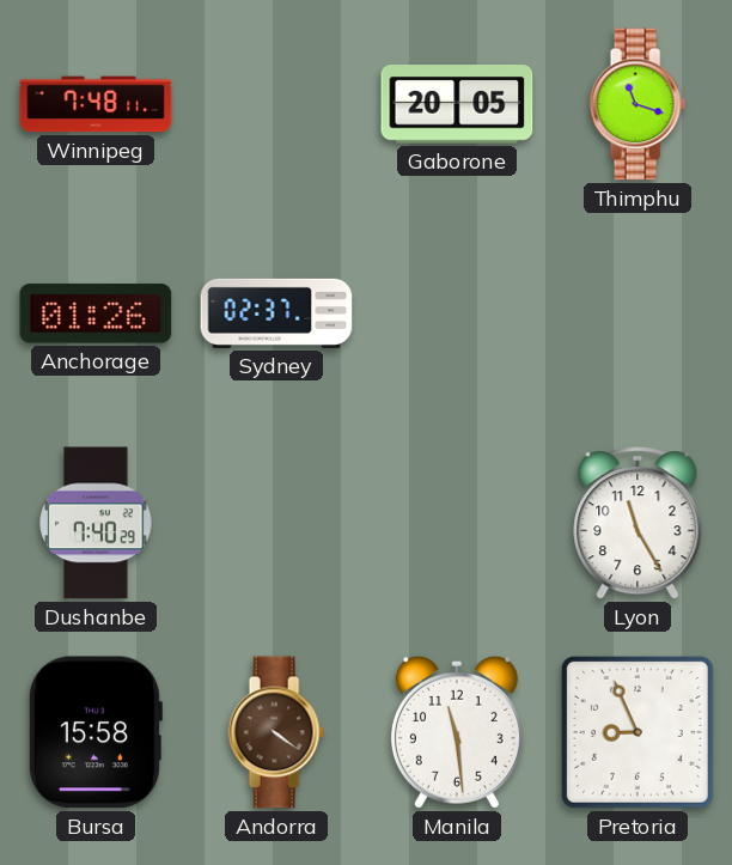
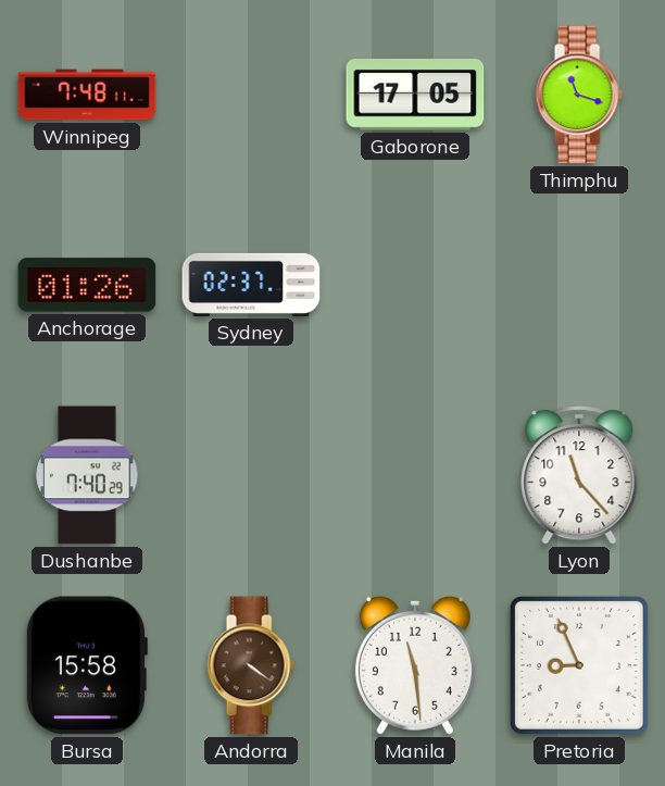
Gaborone: 20:05 -> 17:05
Lyon: 11:25 -> 11:23
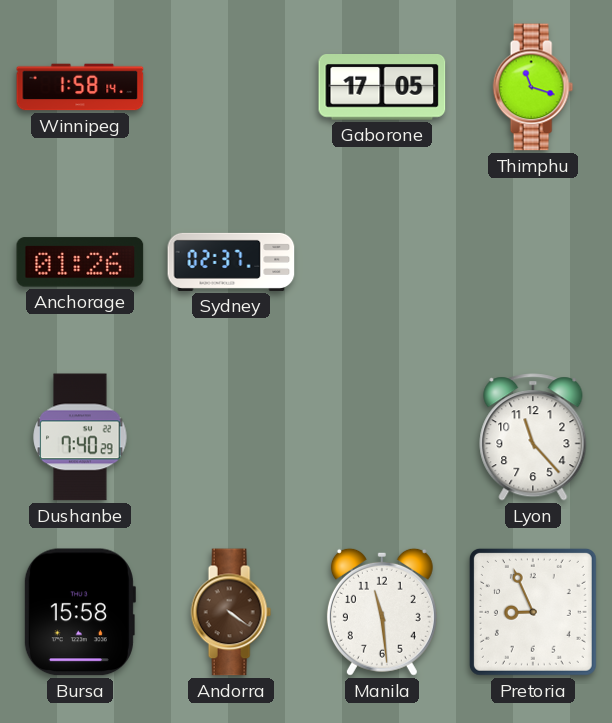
Winnipeg: 7:48 -> 1:58
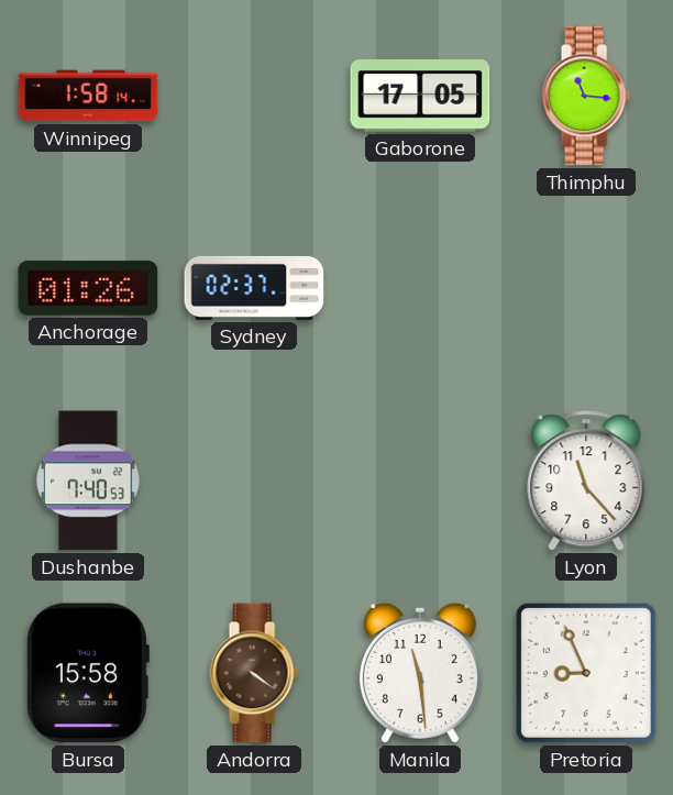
Thimphu: 11:18 -> 11:16
Dushanbe: 7:40:29 -> 7:40:53
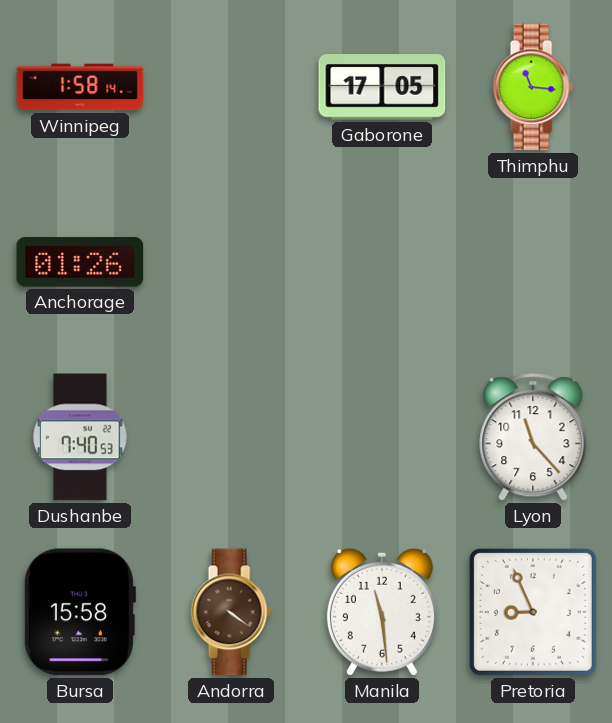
Sydney: 02:37 -> none
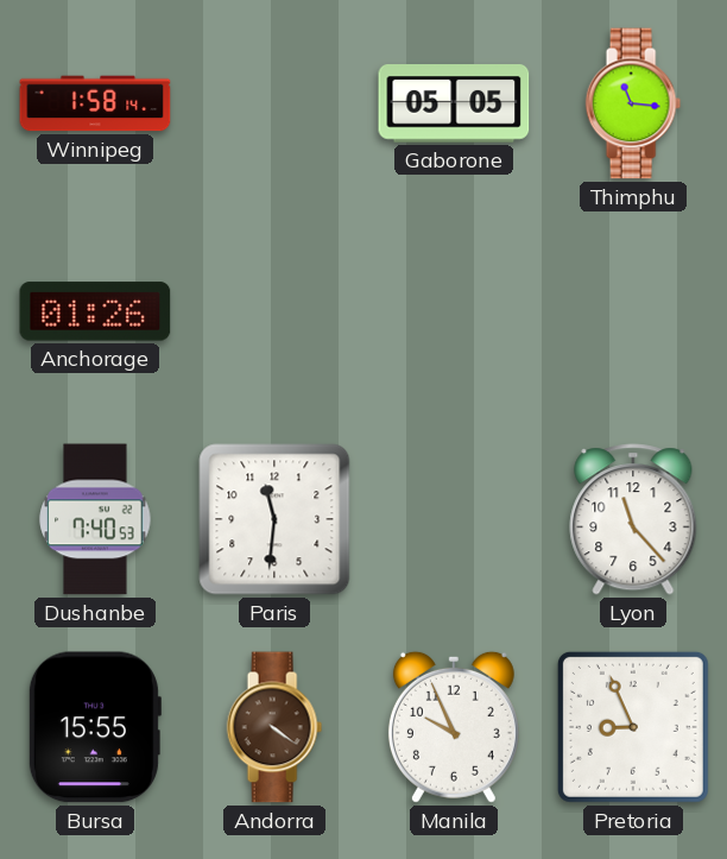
Gaborone: 17:05 -> 05:05
Paris: none -> 11:31
Bursa: 15:58 -> 15:55
Manila: 11:29 -> 9:56
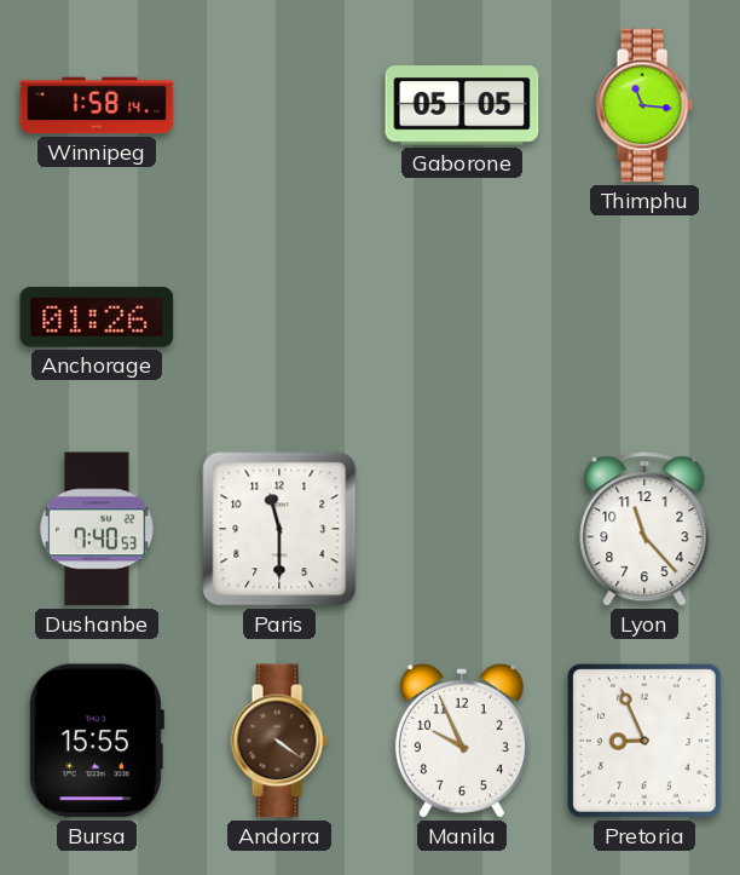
Paris: 11:31 -> 11:30
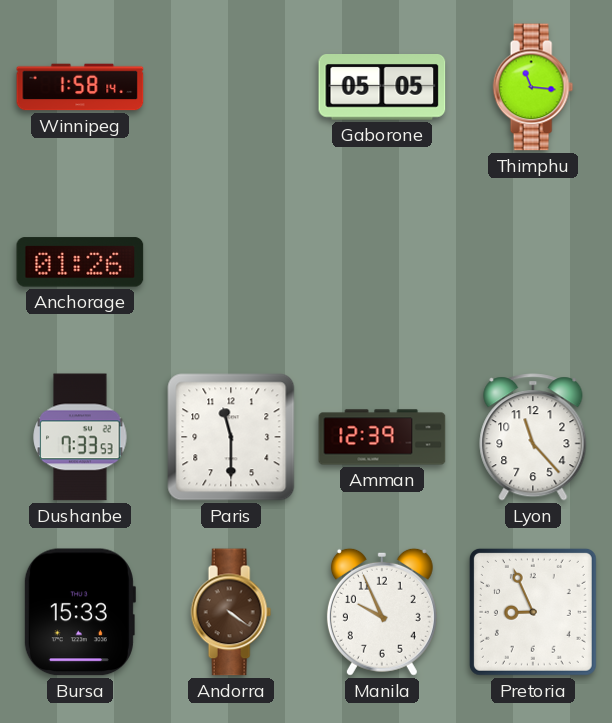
Dushanbe: 7:40 -> 7:33
Amman: none -> 12:39
Bursa: 15:55 -> 15:33
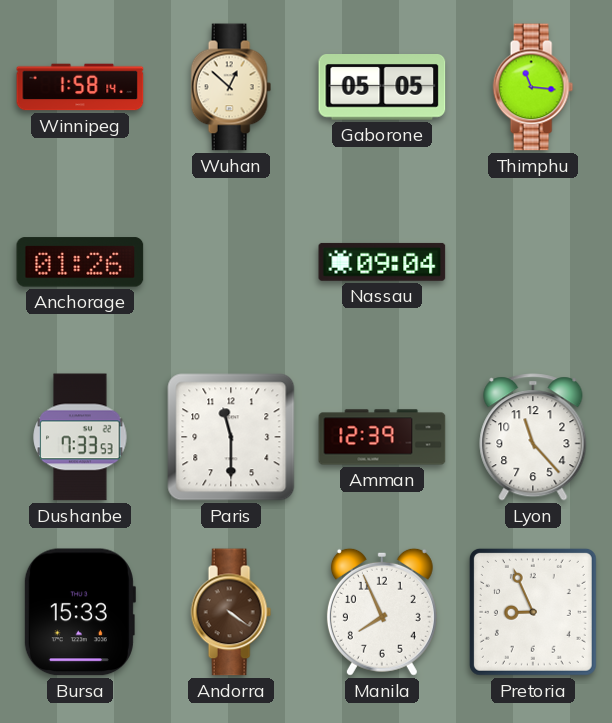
Wuhan: none -> 12:52
Nassau: none -> 09:04
Manila: 9:56 -> 7:56
